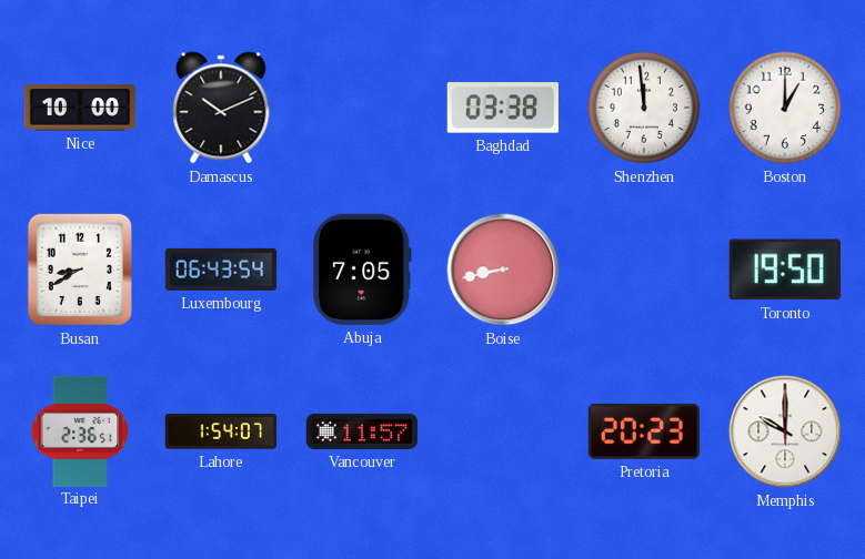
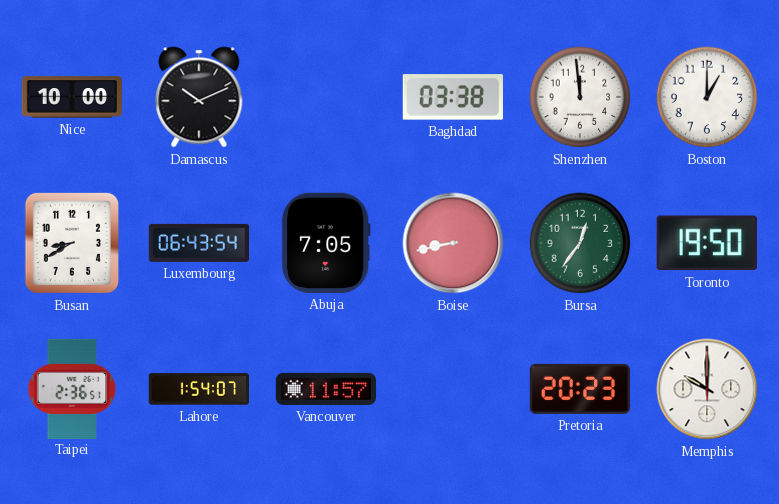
Bursa: none -> 12:36
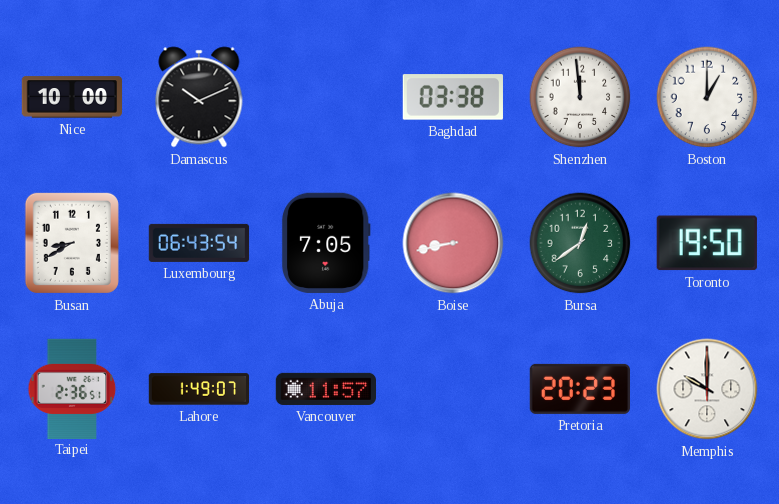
Bursa: 12:36 -> 12:39
Lahore: 1:54 -> 1:49
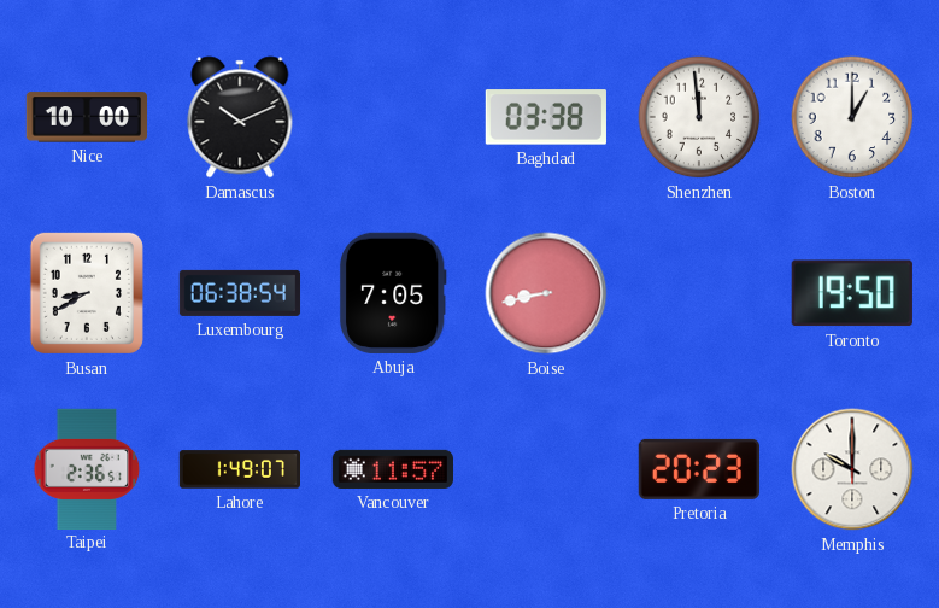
Luxembourg: 06:43 -> 06:38
Bursa: 12:39 -> none
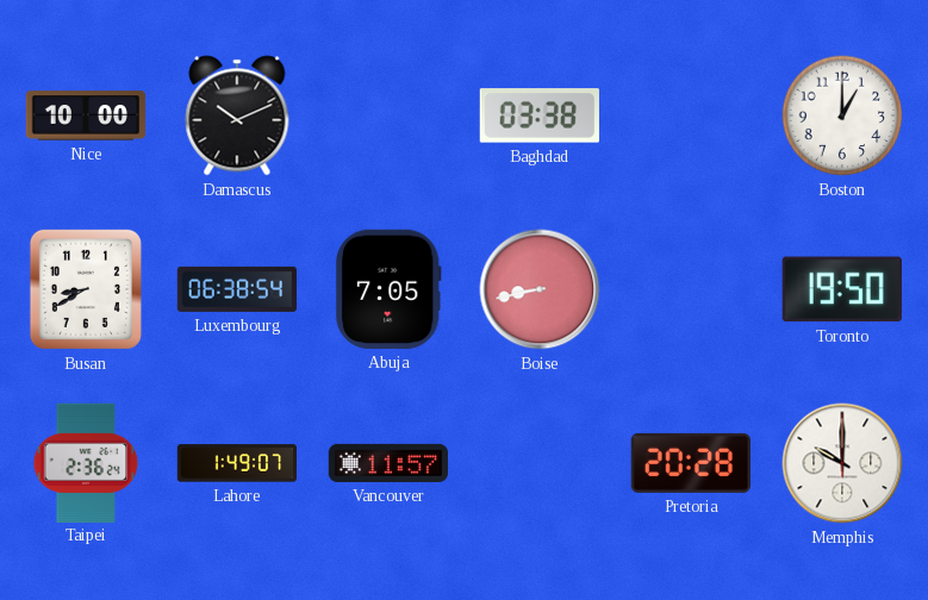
Shenzhen: 11:59 -> none
Taipei: 2:36:51 -> 2:36:24
Pretoria: 20:23 -> 20:28
